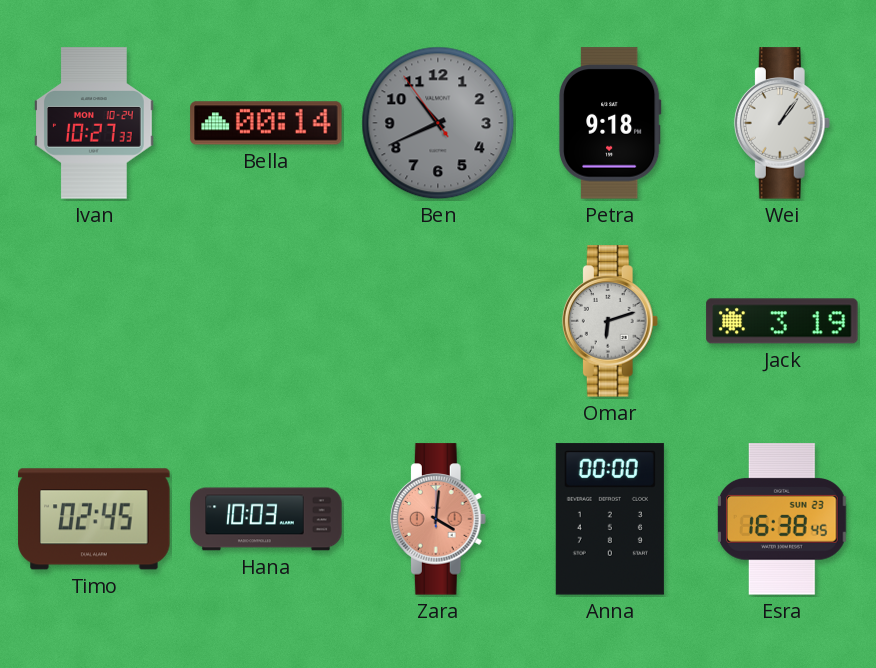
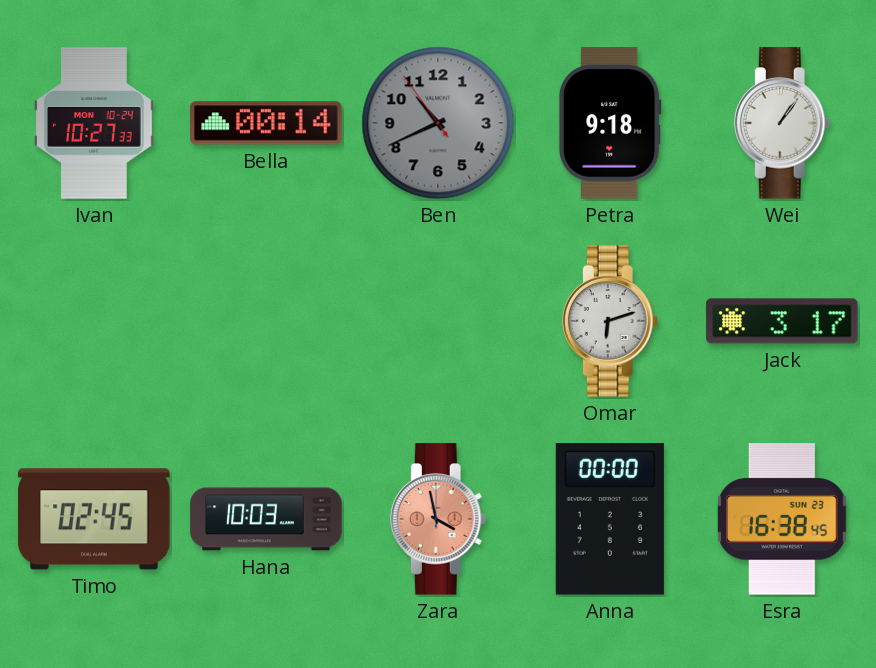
Jack: 3:19 -> 3:17
Zara: 4:01 -> 3:58
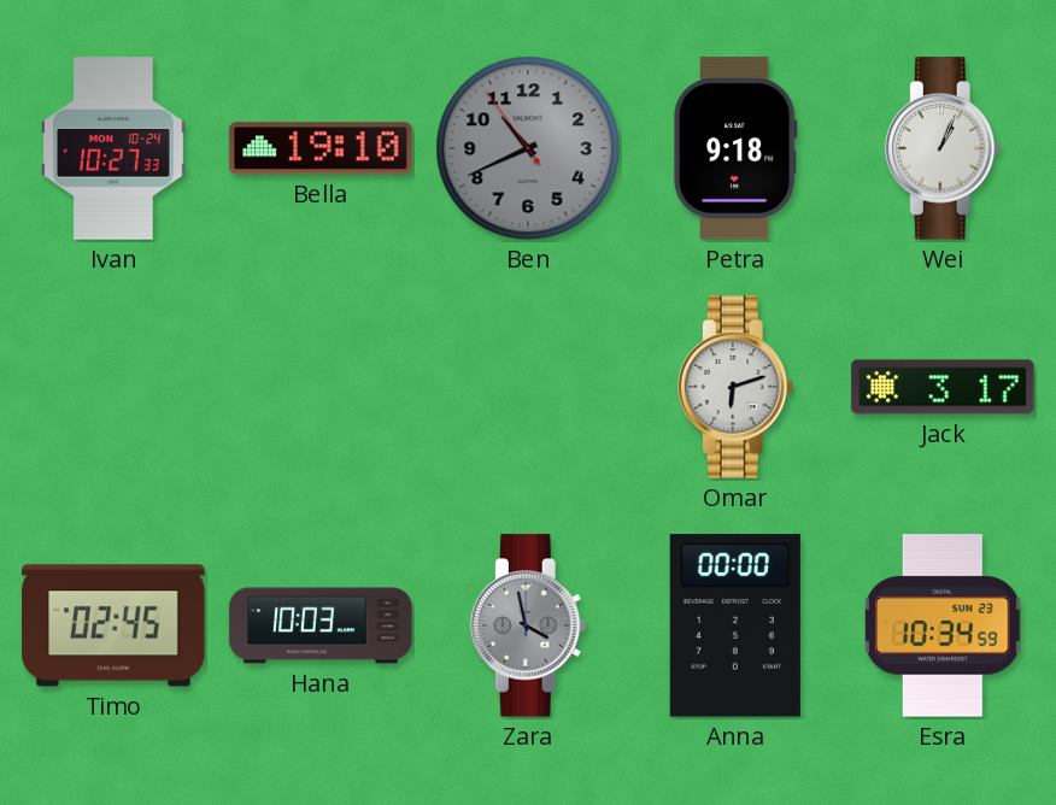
Bella: 00:14 -> 19:10
Wei: 1:06 -> 1:04
Zara dial: salmon -> grey
Esra: 16:38 -> 10:34
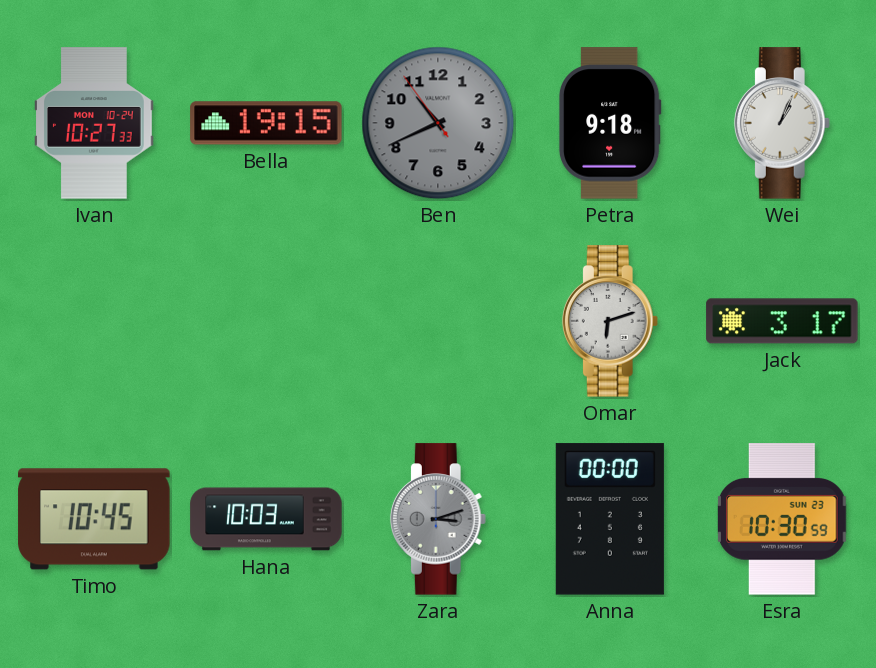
Bella: 19:10 -> 19:15
Timo: 02:45 -> 10:45
Zara: 3:58 -> 3:12
Esra: 10:34 -> 10:30
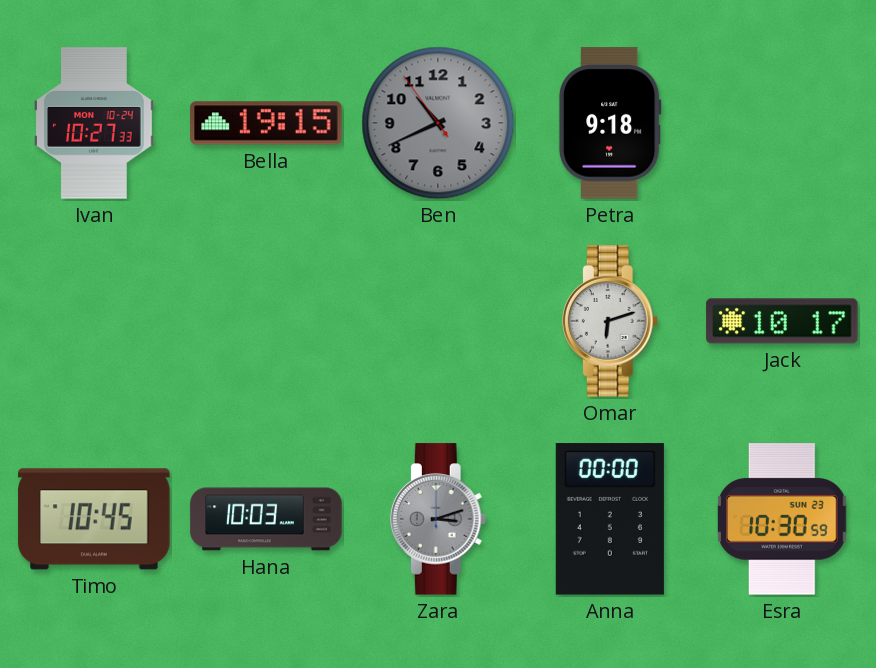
Wei: 1:04 -> none
Jack: 3:17 -> 10:17
